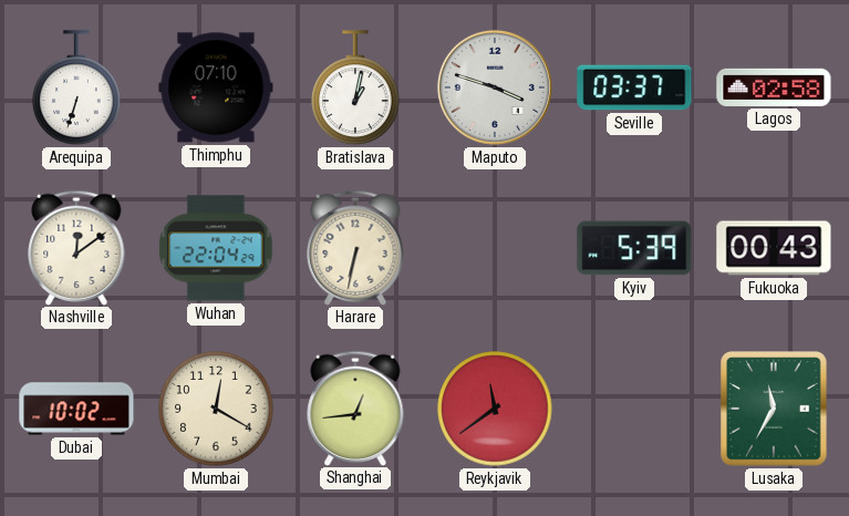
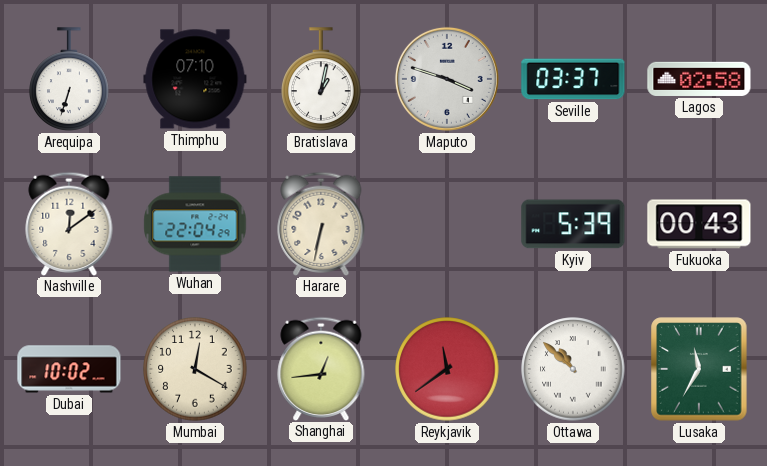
Ottawa: none -> 10:52
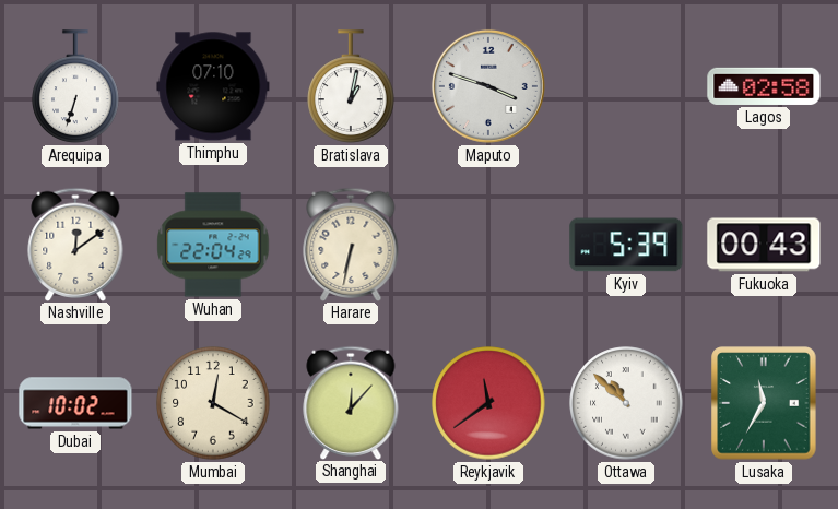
Seville: 03:37 -> none
Shanghai: 12:44 -> 12:07
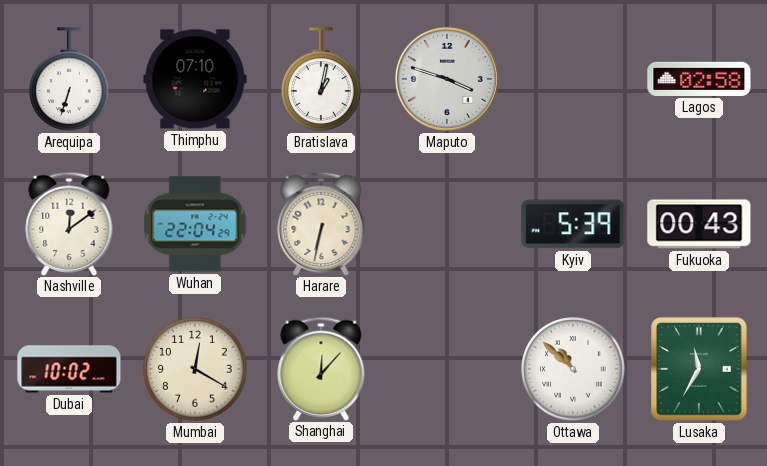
Reykjavik: 11:39 -> none
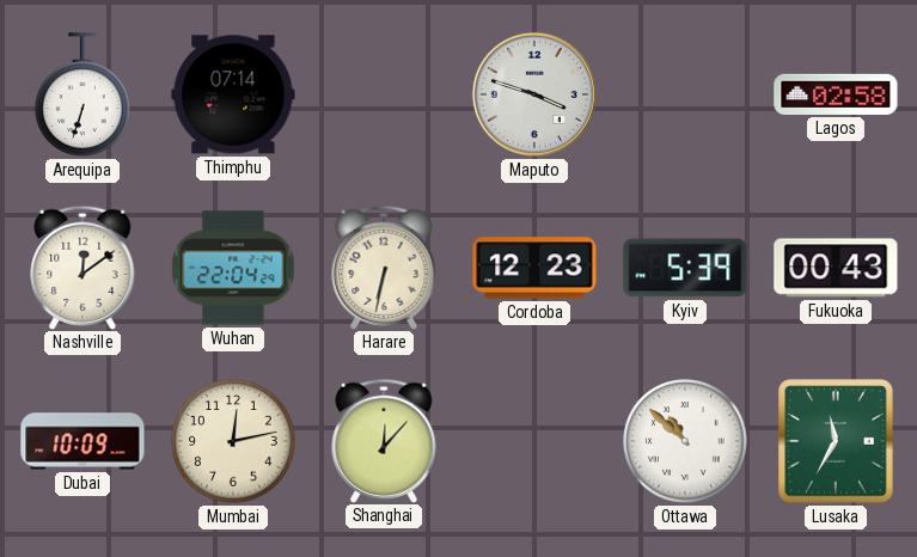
Thimphu: 07:10 -> 07:14
Bratislava: 1:02 -> none
Cordoba: none -> 12:23
Dubai: 10:02 -> 10:09
Mumbai: 12:20 -> 12:13
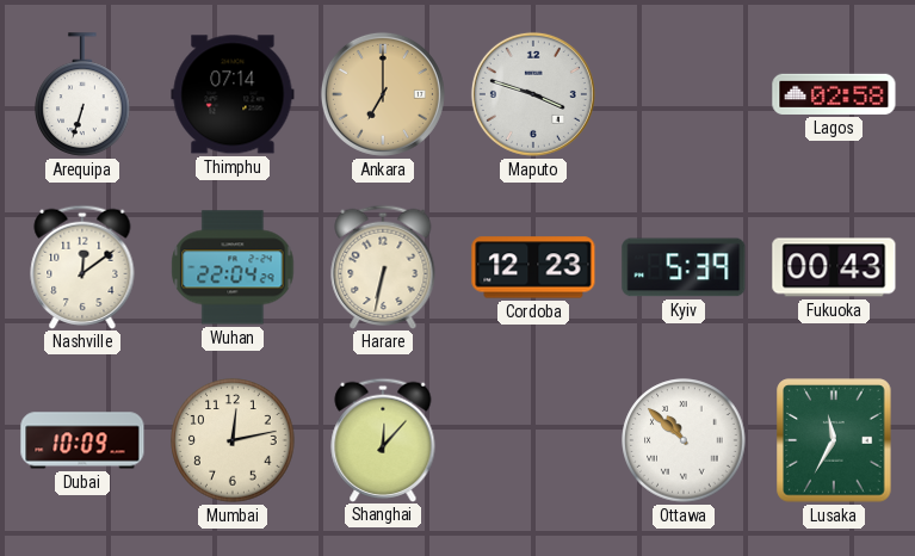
Ankara: none -> 7:00
